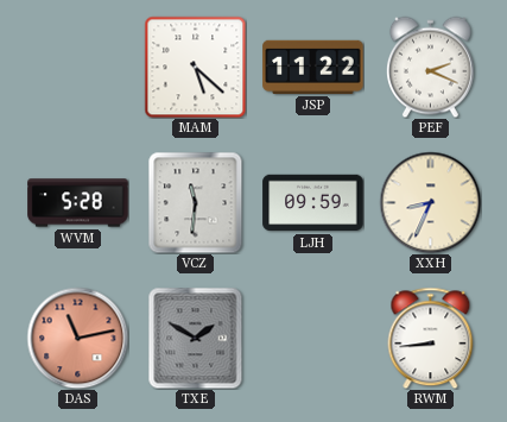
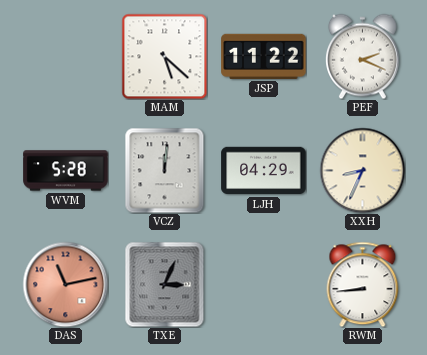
VCZ: 11:31 -> 12:01
LJH: 09:59 -> 04:29
TXE: 1:50 -> 3:04
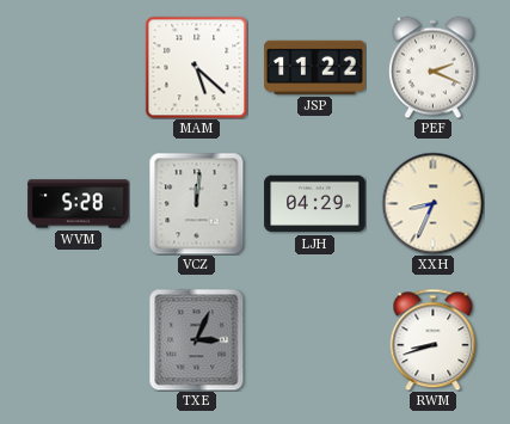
DAS: 11:13 -> none
RWM: 8:44 -> 8:42
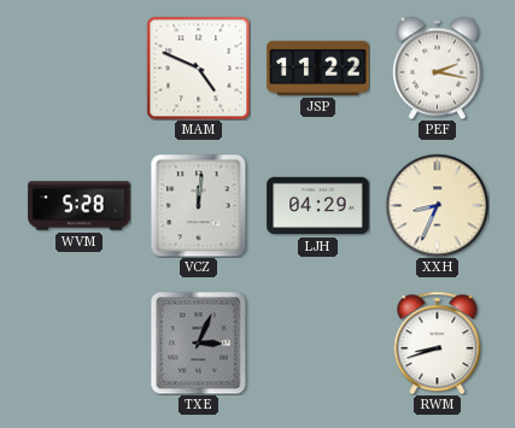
MAM: 5:22 -> 4:49
PEF: 2:19 -> 2:17
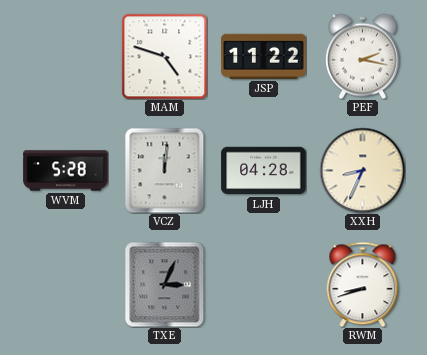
MAM: 4:49 -> 4:48
LJH: 04:29 -> 04:28
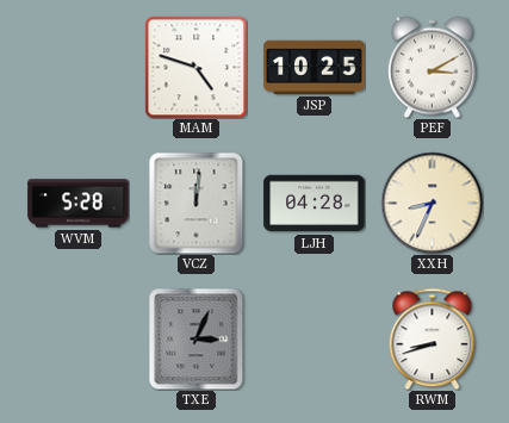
JSP: 11:22 -> 10:25
PEF: 2:17 -> 3:10
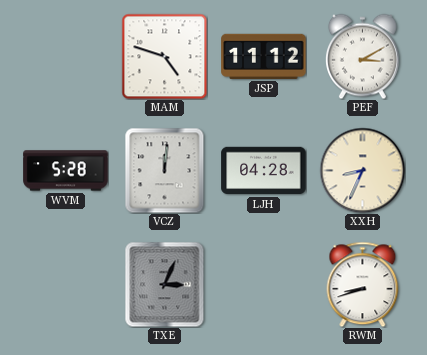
JSP: 10:25 -> 11:12
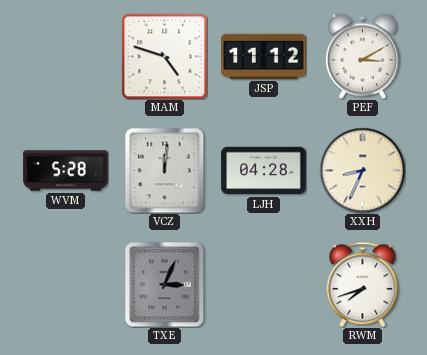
RWM: 8:42 -> 7:42
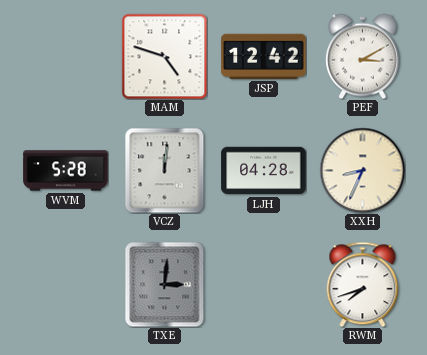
JSP: 11:12 -> 12:42
TXE: 3:04 -> 3:01
